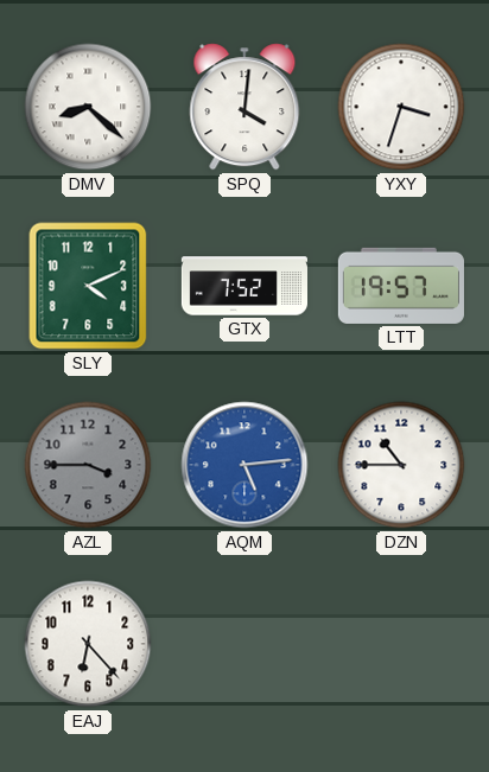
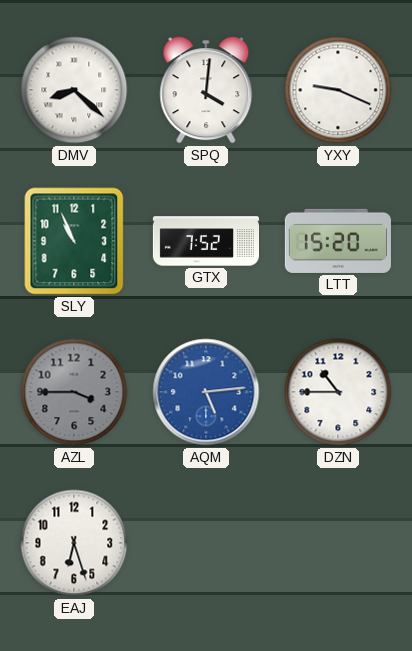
YXY: 3:33 -> 9:19
SLY: 4:11 -> 10:56
LTT: 19:57 -> 15:20
EAJ: 6:23 -> 6:27
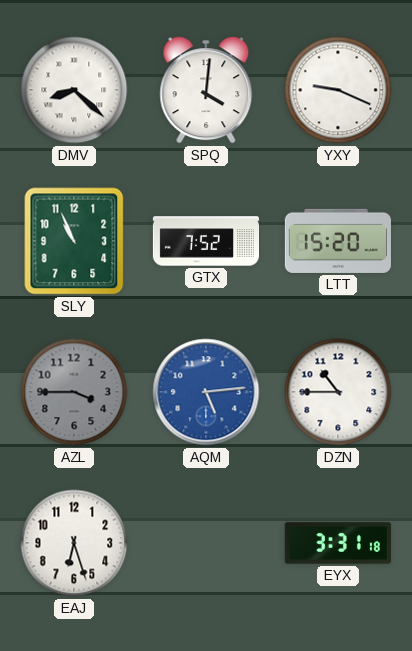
EYX: none -> 3:31
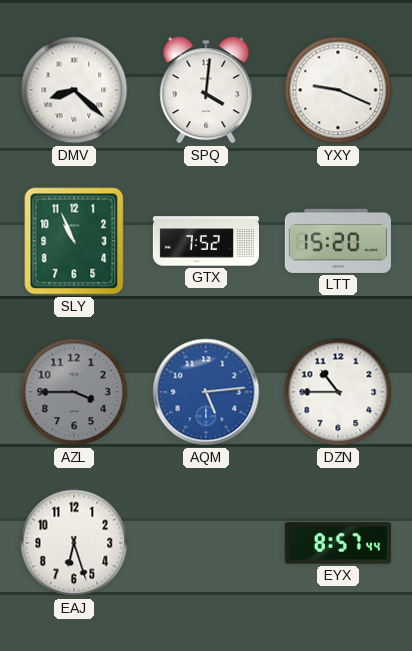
EYX: 3:31 -> 8:57
